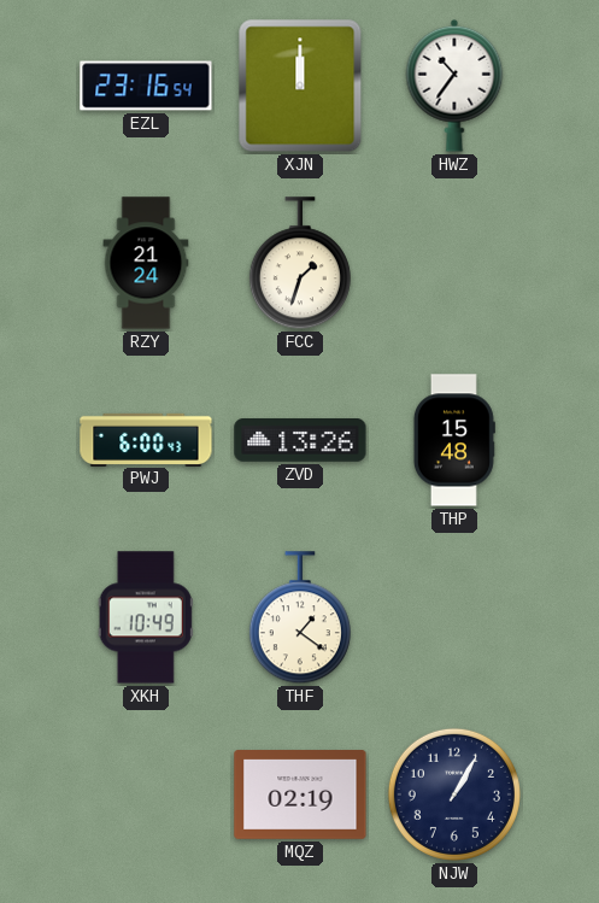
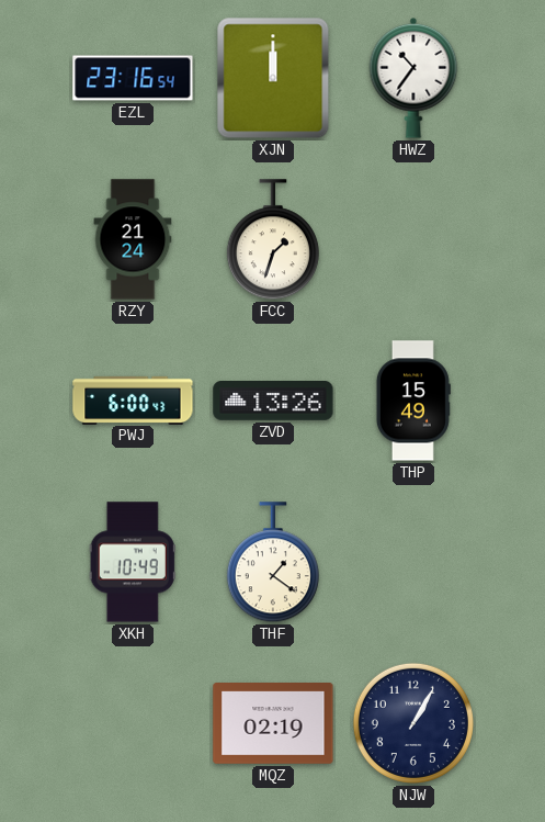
THP: 15:48 -> 15:49
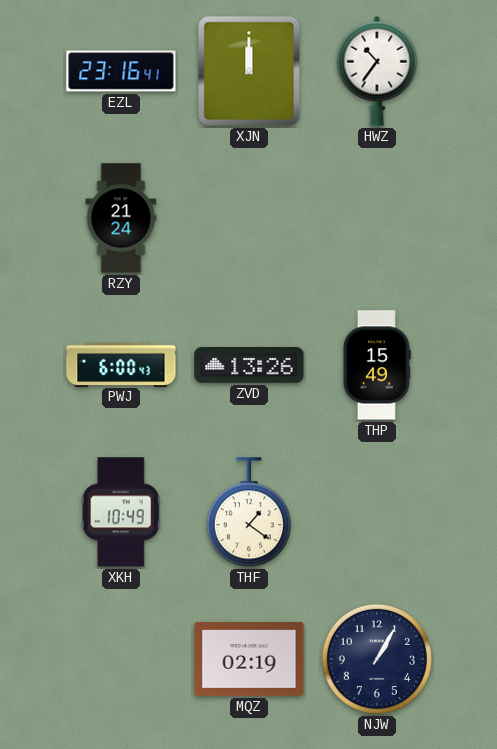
EZL: 23:16:54 -> 23:16:41
FCC: 1:33 -> none
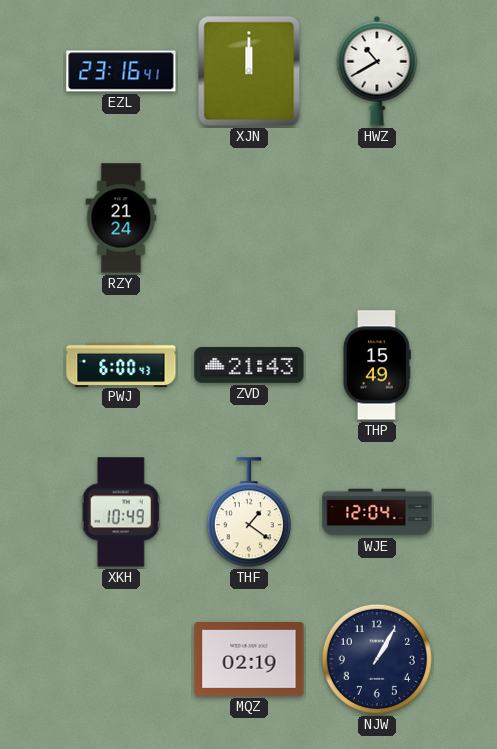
HWZ: 10:36 -> 10:40
ZVD: 13:26 -> 21:43
WJE: none -> 12:04
